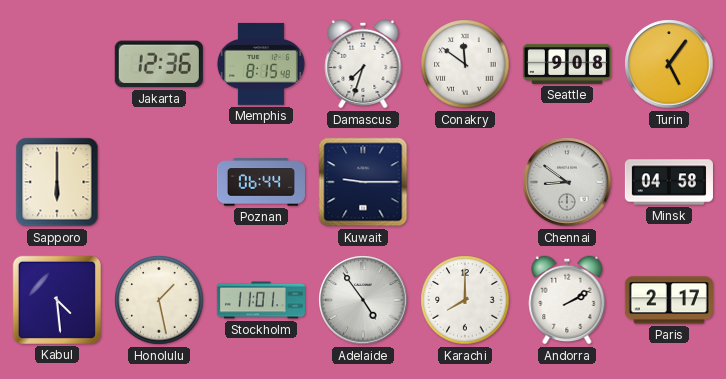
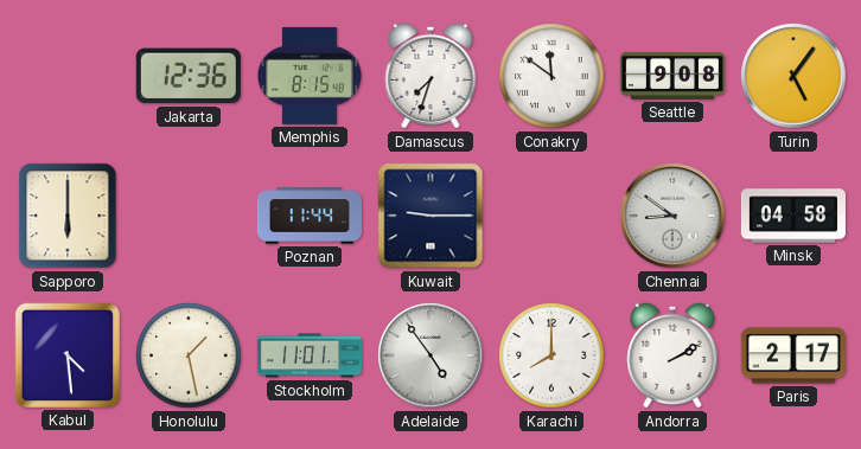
Poznan: 06:44 -> 11:44
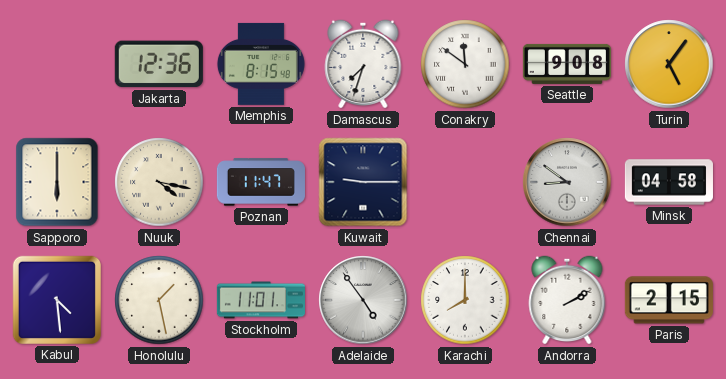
Nuuk: none -> 4:17
Poznan: 11:44 -> 11:47
Paris: 2:17 -> 2:15
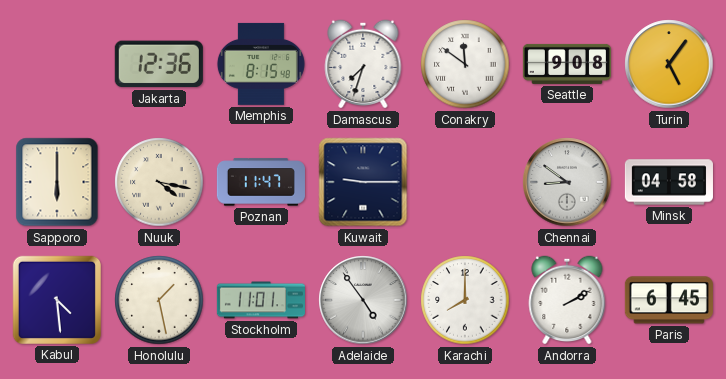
Paris: 2:15 -> 6:45
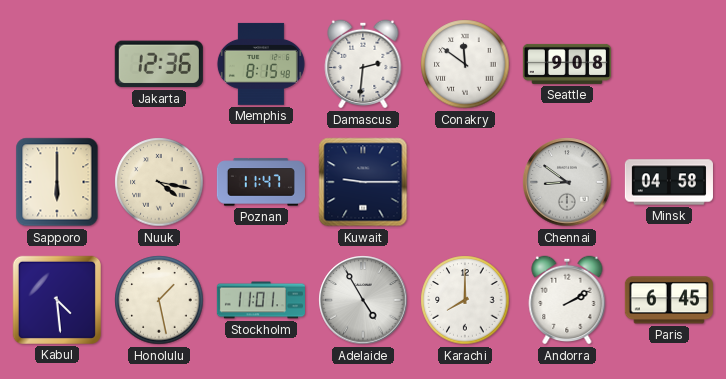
Damascus: 7:33 -> 2:31
Turin: 5:06 -> none
Adelaide: 4:54 -> 4:55
